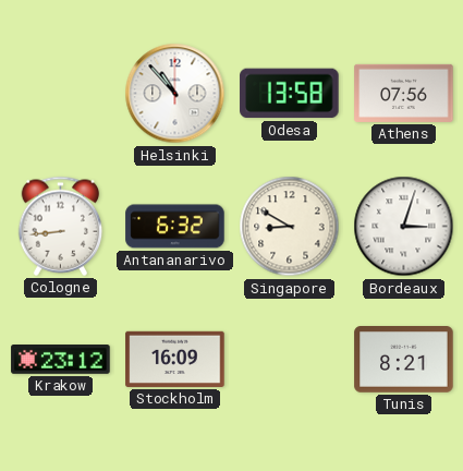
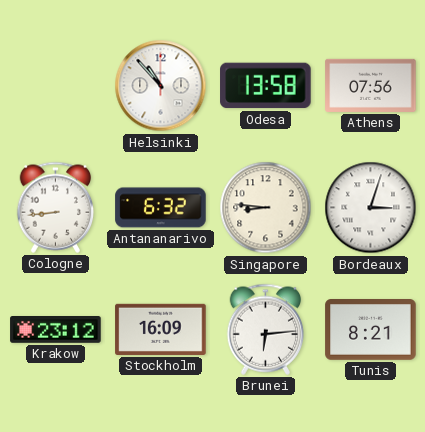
Singapore: 8:50 -> 8:46
Brunei: none -> 6:14
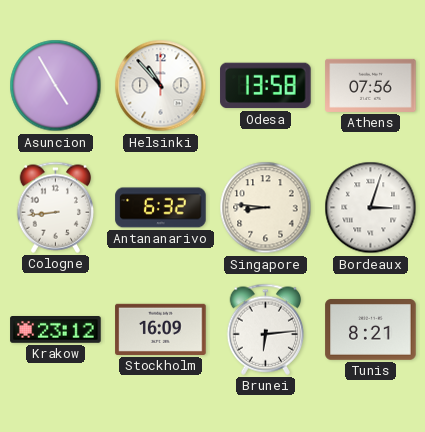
Asuncion: none -> 4:55
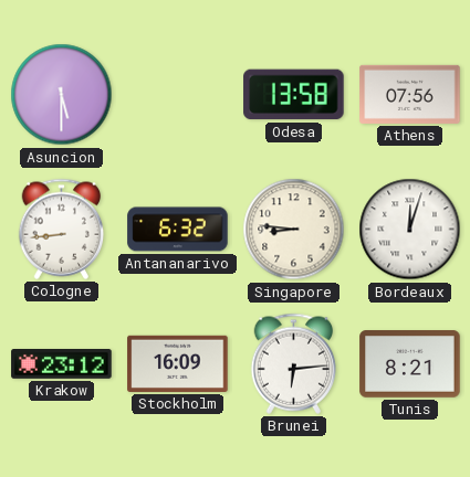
Asuncion: 4:55 -> 5:30
Helsinki: 10:53 -> none
Bordeaux: 3:03 -> 12:03
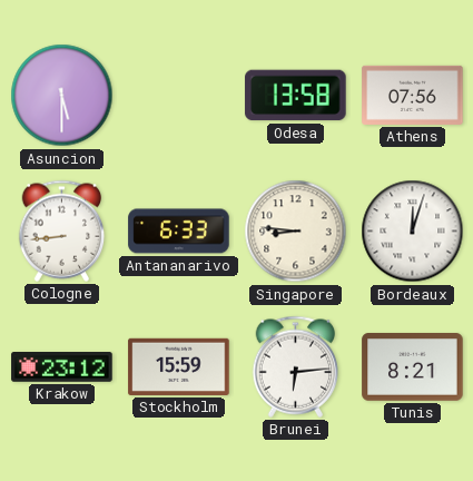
Antananarivo: 6:32 -> 6:33
Stockholm: 16:09 -> 15:59
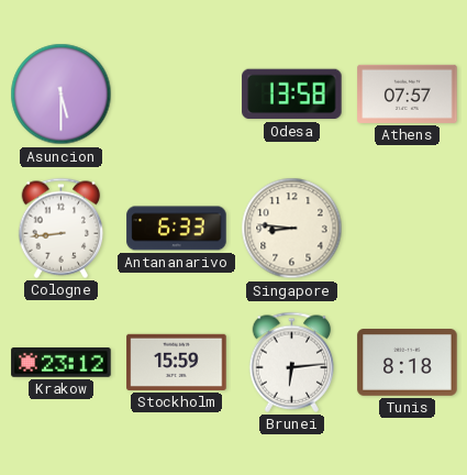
Athens: 07:56 -> 07:57
Bordeaux: 12:03 -> none
Tunis: 8:21 -> 8:18
